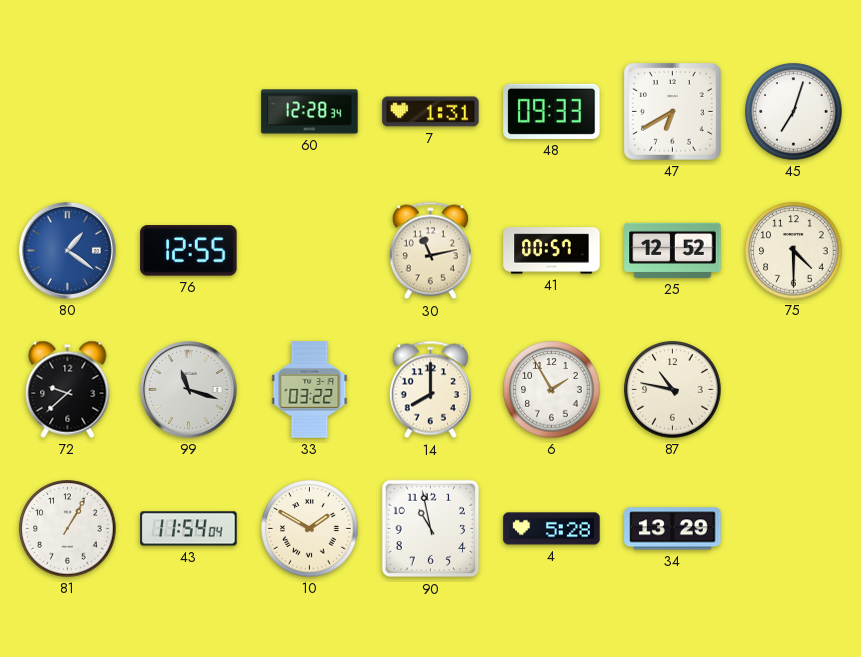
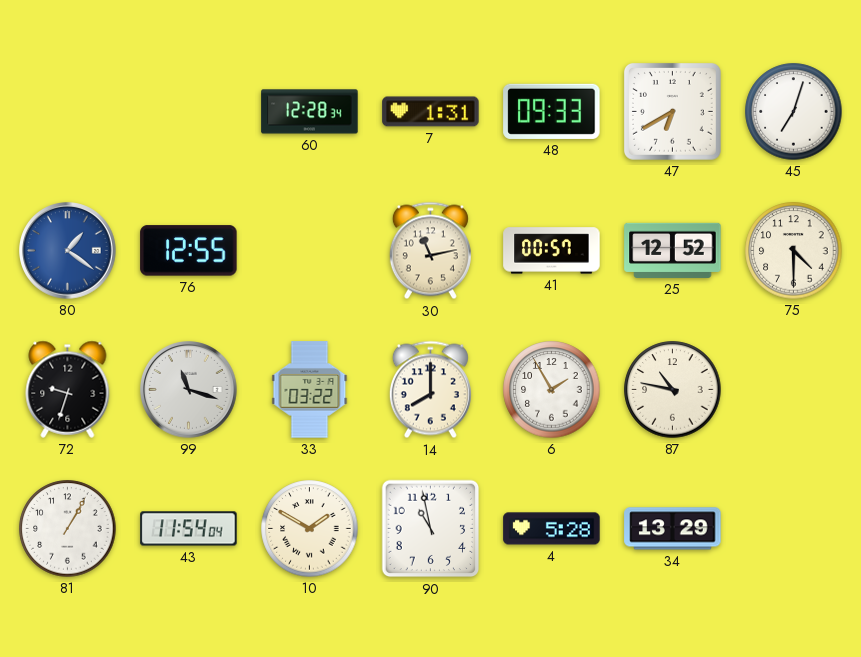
72: 9:38 -> 9:33
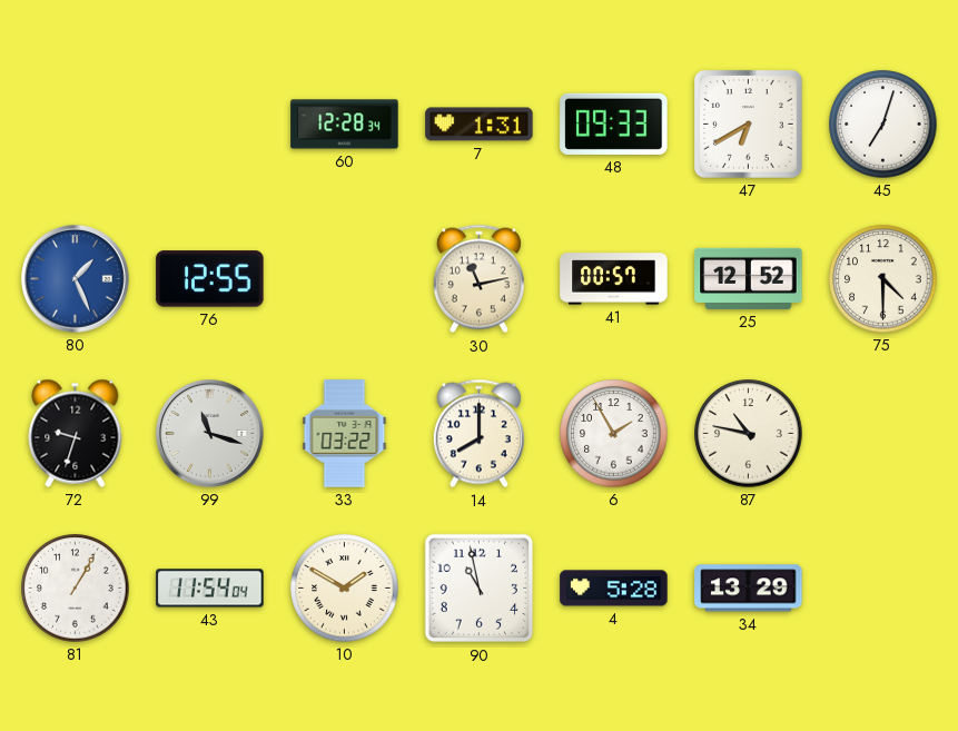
80: 1:21 -> 1:26
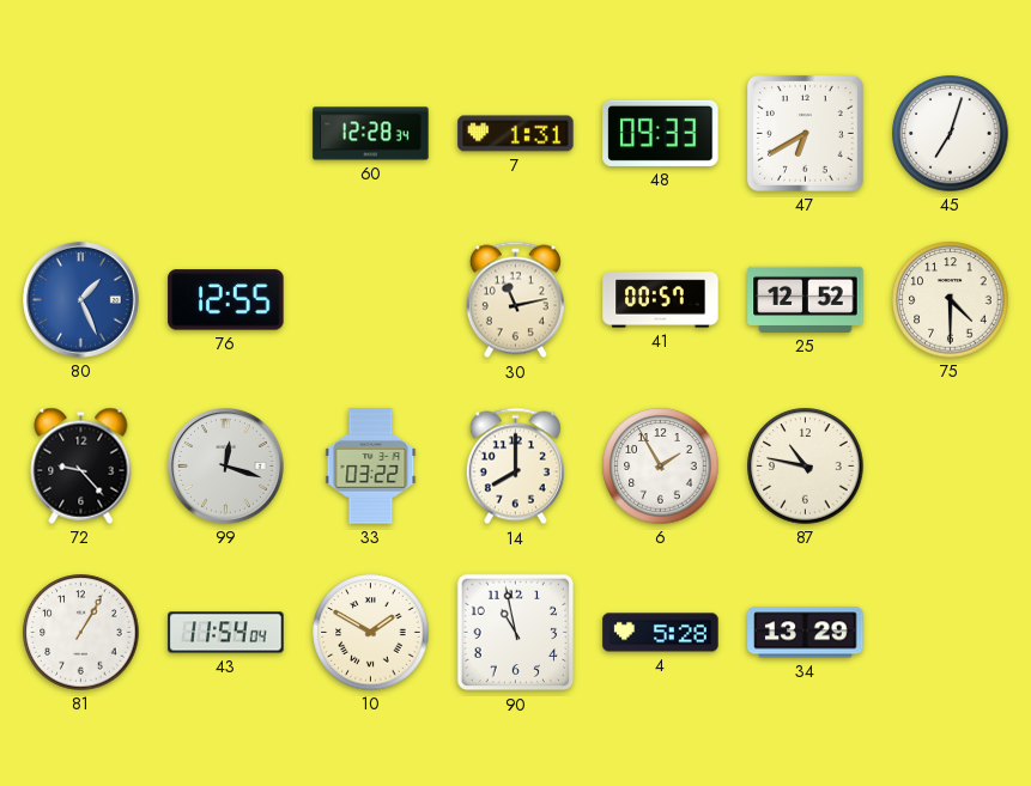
72: 9:33 -> 9:23
99: 11:18 -> 12:18
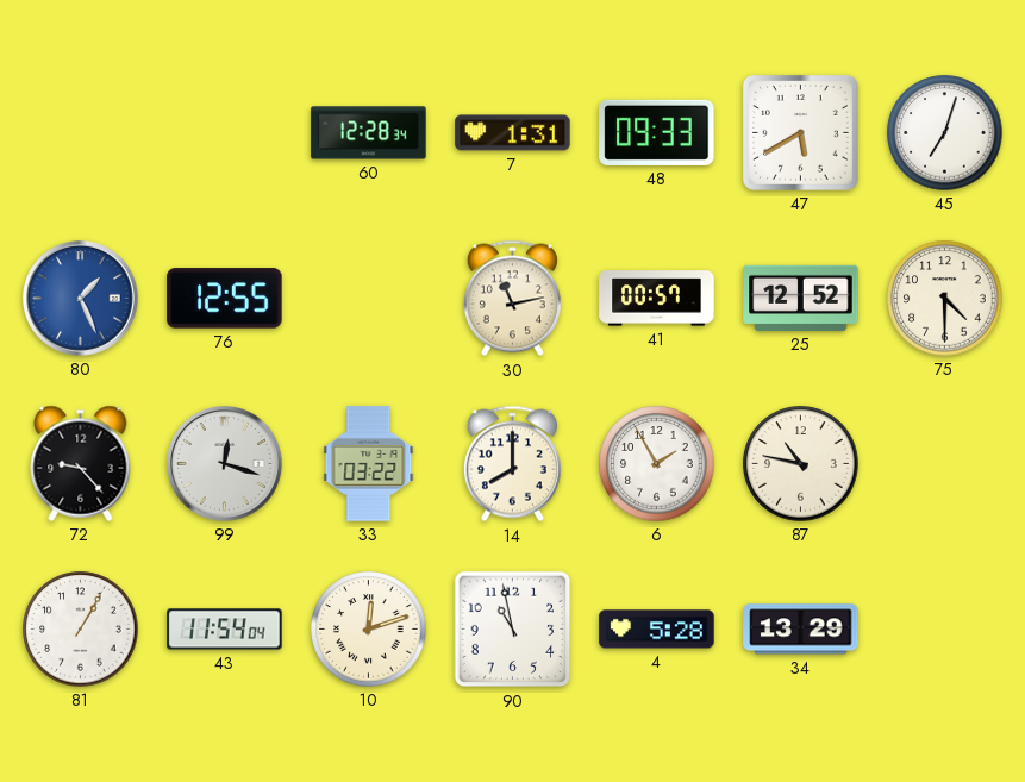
47: 6:40 -> 5:40
10: 1:50 -> 12:12
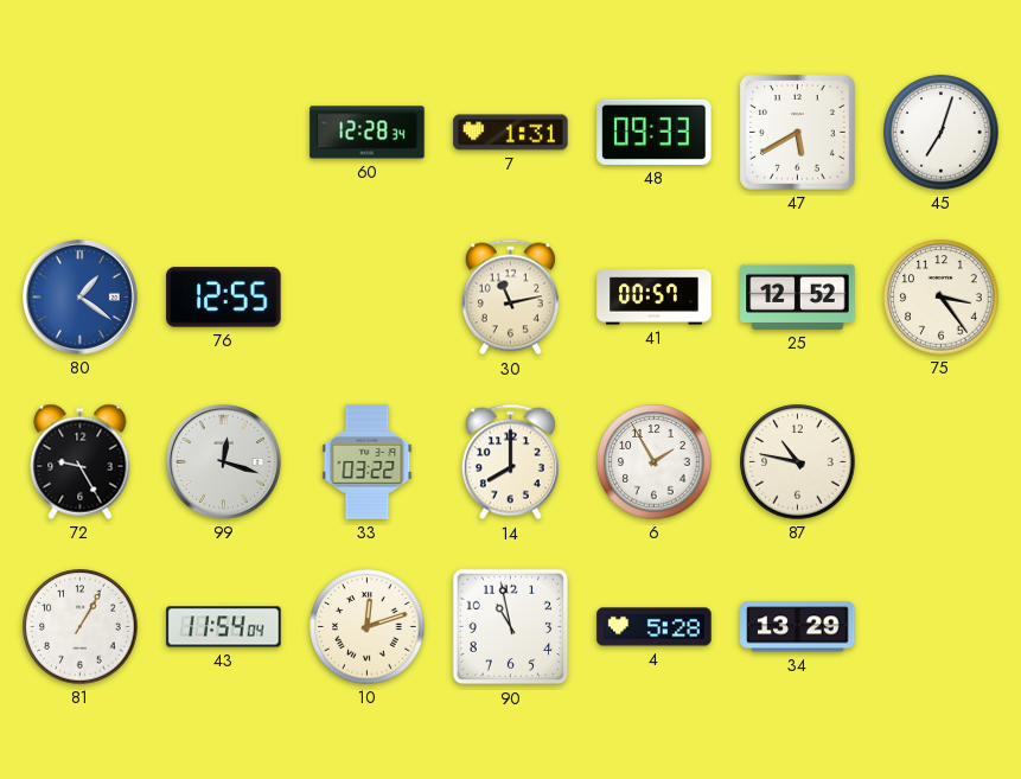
80: 1:26 -> 1:21
75: 4:30 -> 3:24
72: 9:23 -> 9:25
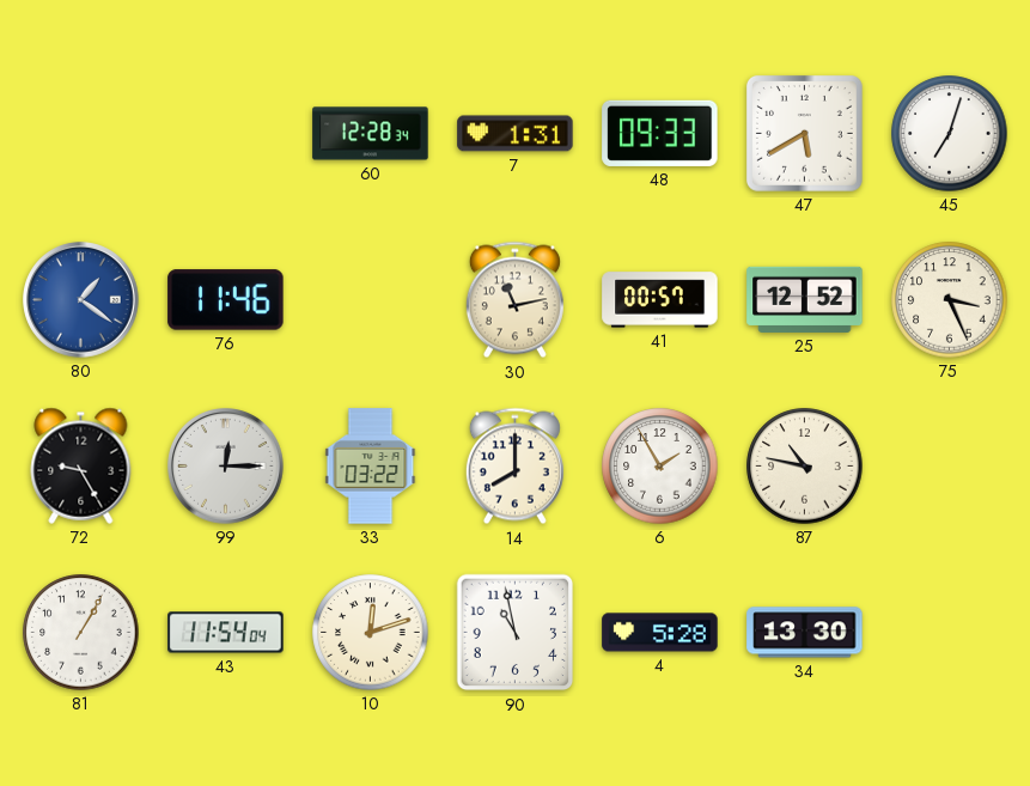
76: 12:55 -> 11:46
75: 3:24 -> 3:26
99: 12:18 -> 12:15
34: 13:29 -> 13:30
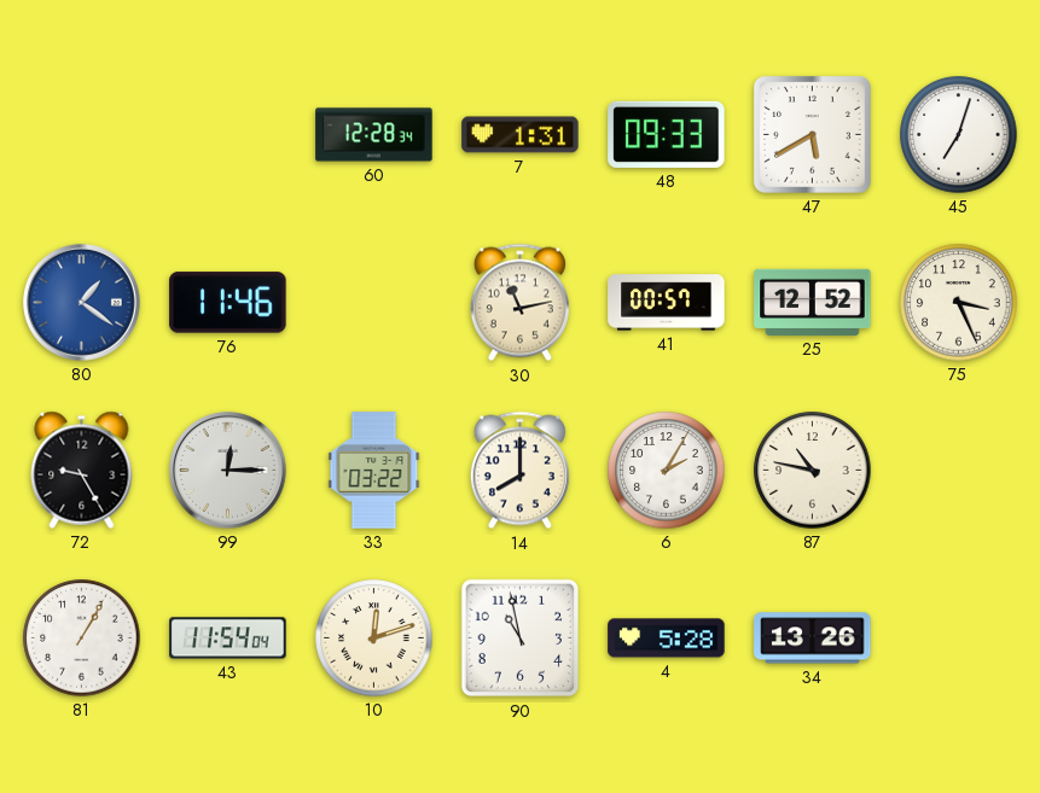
6: 1:55 -> 2:05
34: 13:30 -> 13:26
